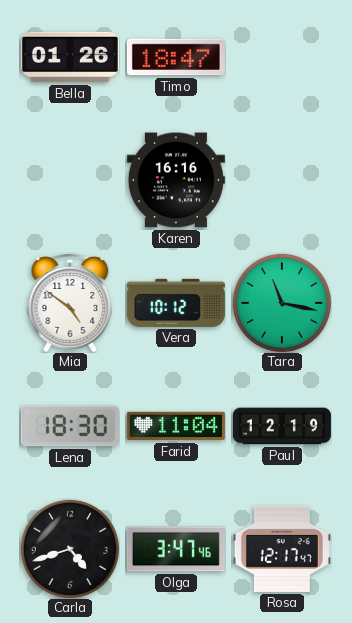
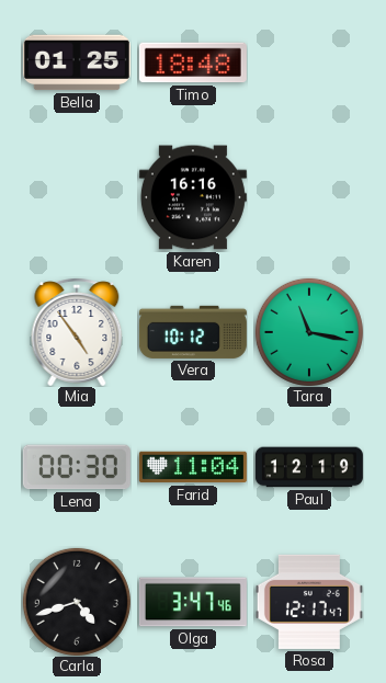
Bella: 01:26 -> 01:25
Timo: 18:47 -> 18:48
Mia: 4:51 -> 4:54
Lena: 18:30 -> 00:30
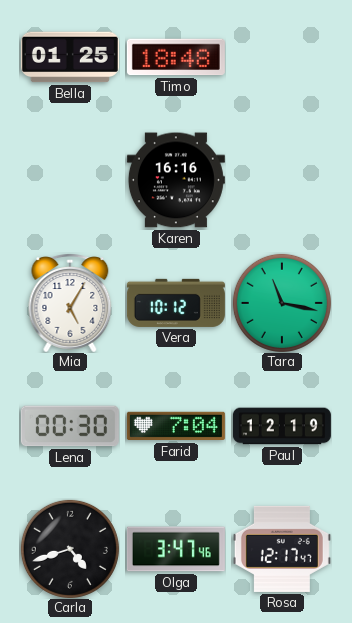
Mia: 4:54 -> 5:05
Farid: 11:04 -> 7:04
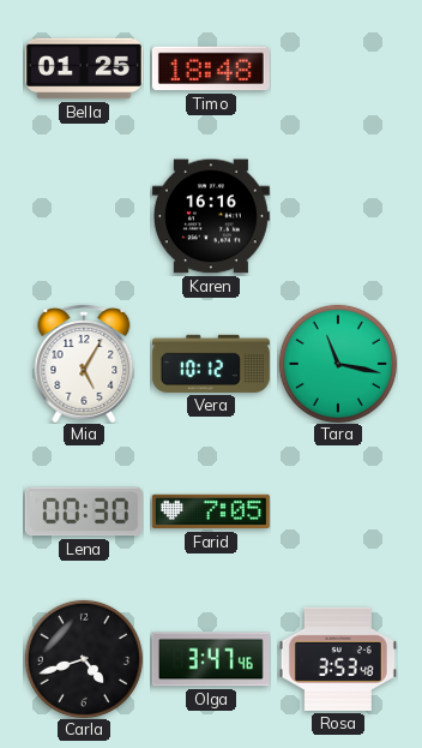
Farid: 7:04 -> 7:05
Paul: 12:19 -> none
Rosa: 12:17 -> 3:53
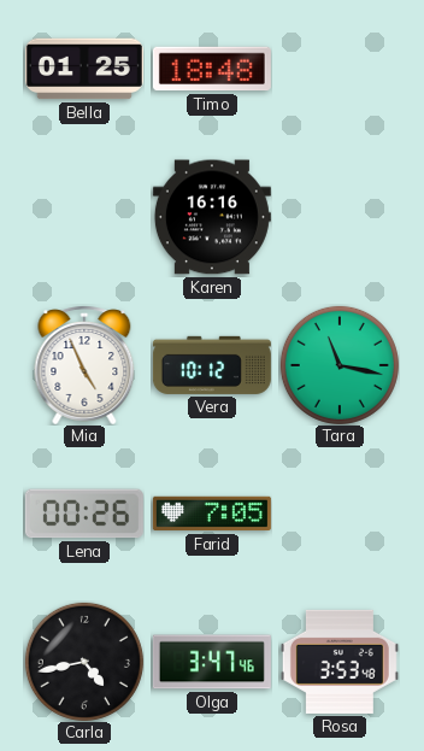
Mia: 5:05 -> 4:56
Lena: 00:30 -> 00:26
Carla: 4:42 -> 4:43
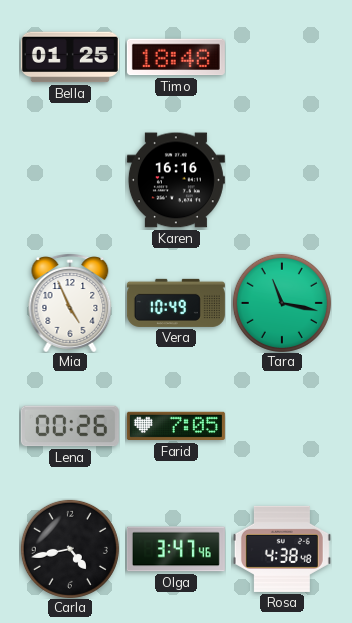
Vera: 10:12 -> 10:49
Rosa: 3:53 -> 4:38
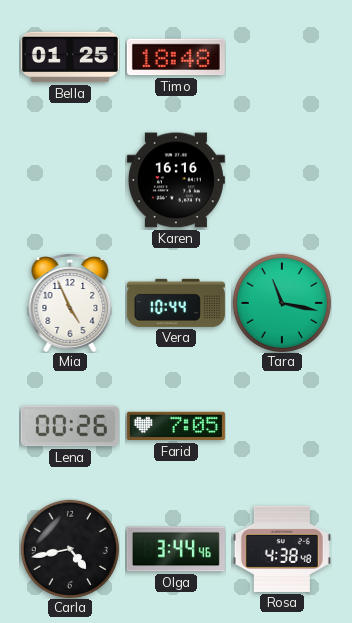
Vera: 10:49 -> 10:44
Olga: 3:47 -> 3:44
